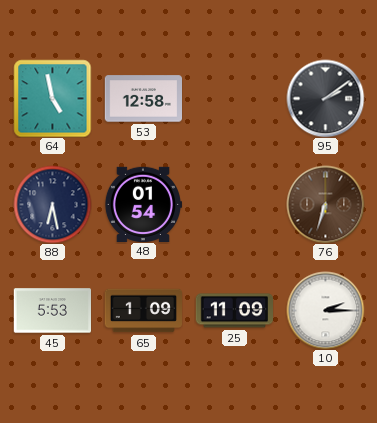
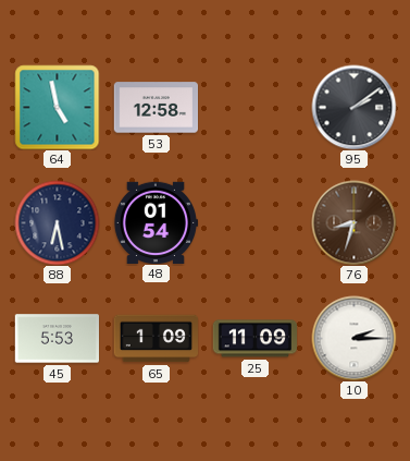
76: 6:33 -> 8:33
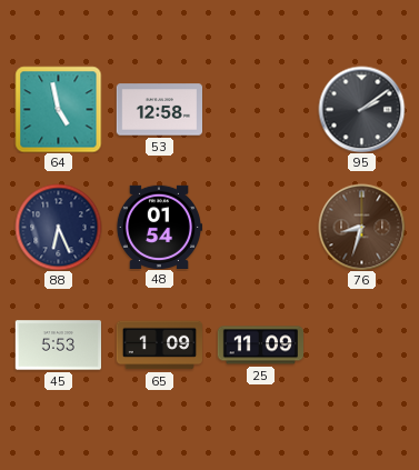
88: 6:28 -> 6:26
10: 2:15 -> none
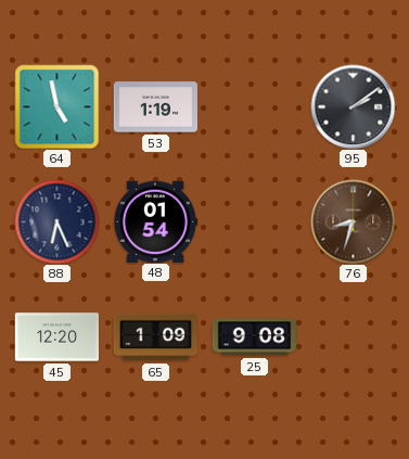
53: 12:58 -> 1:19
45: 5:53 -> 12:20
25: 11:09 -> 9:08
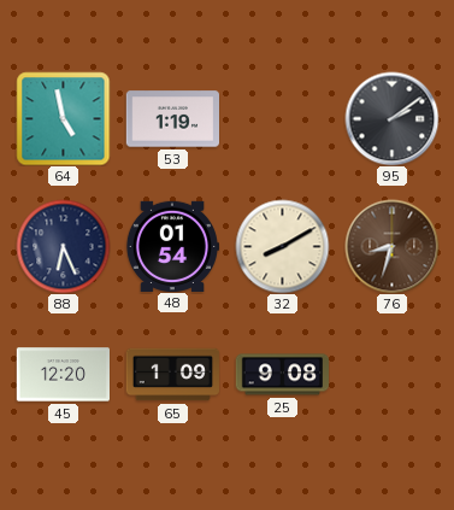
32: none -> 8:10
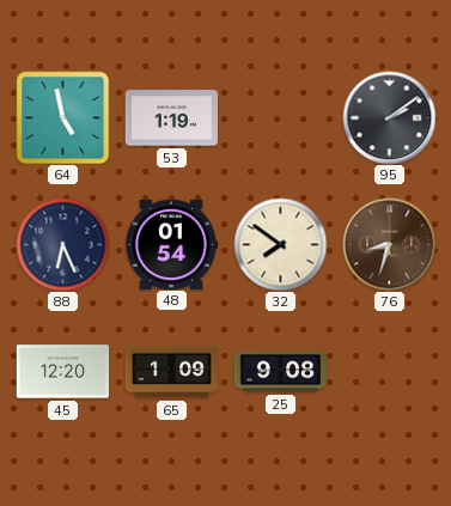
32: 8:10 -> 7:51
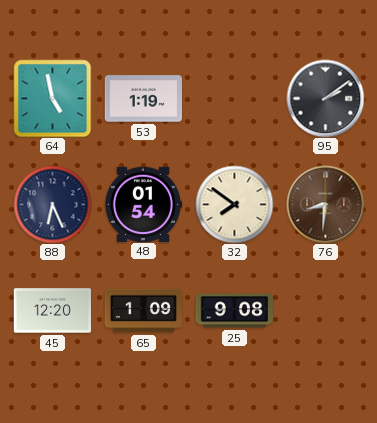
76: 8:33 -> 8:31
